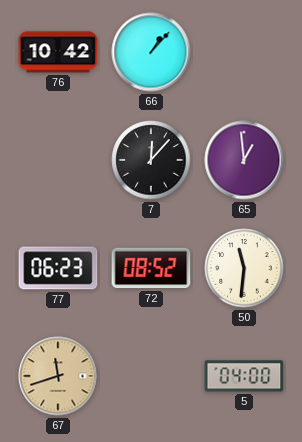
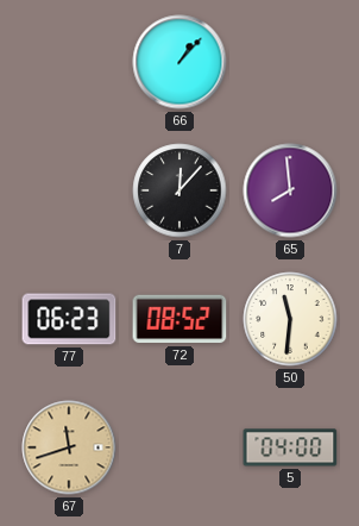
76: 10:42 -> none
65: 12:59 -> 7:59
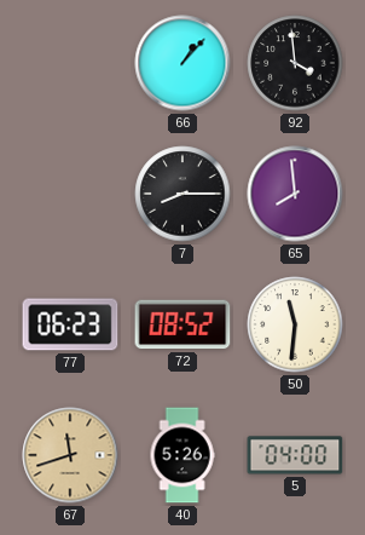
92: none -> 3:59
7: 12:07 -> 8:15
40: none -> 5:26
